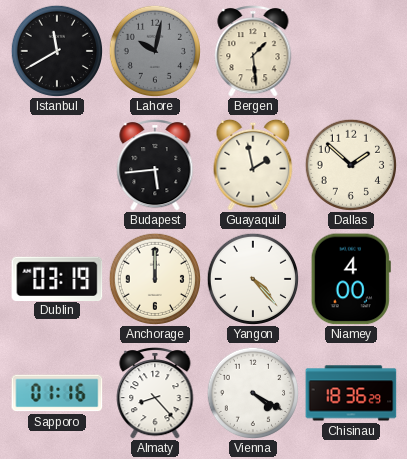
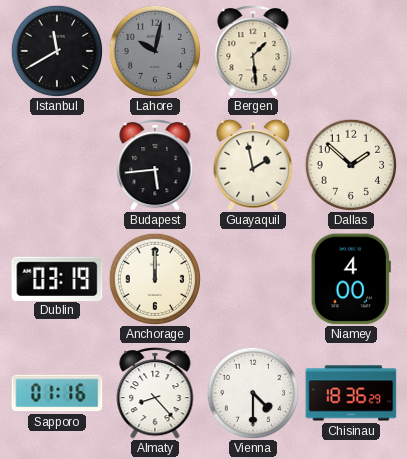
Yangon: 4:23 -> none
Vienna: 4:20 -> 4:30
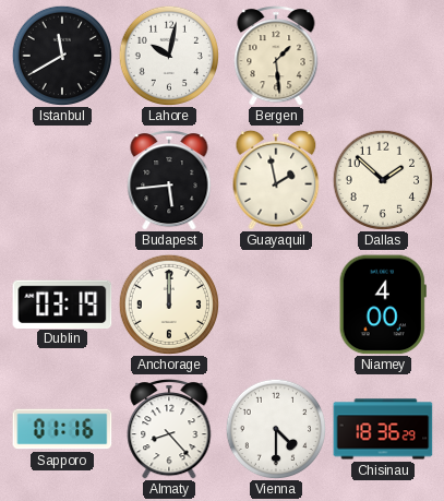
Lahore dial: grey -> white
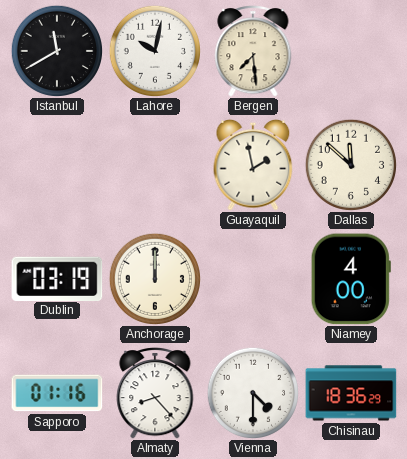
Bergen: 1:29 -> 7:29
Budapest: 5:44 -> none
Dallas: 1:52 -> 11:52
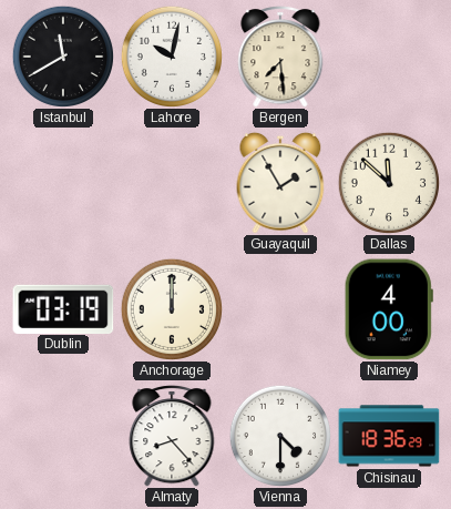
Guayaquil: 1:58 -> 1:55
Sapporo: 01:16 -> none
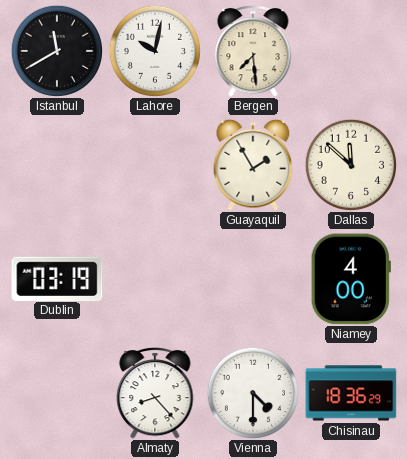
Anchorage: 12:00 -> none
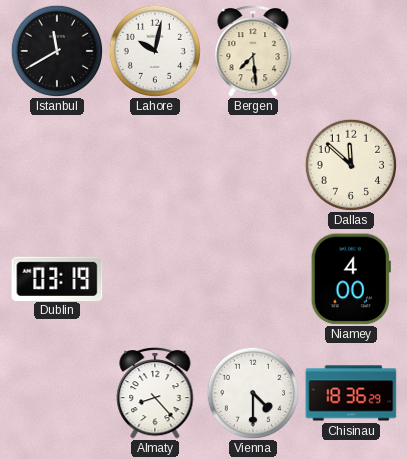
Guayaquil: 1:55 -> none
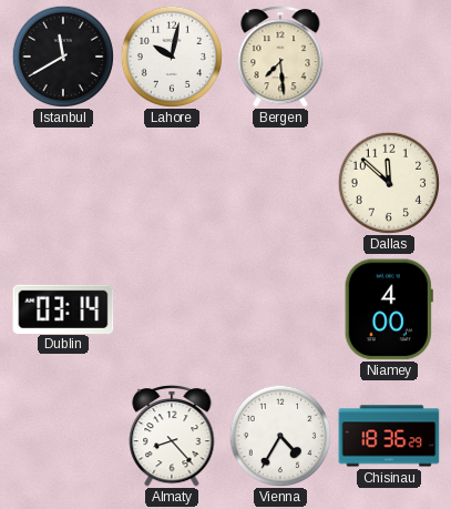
Dublin: 03:19 -> 03:14
Vienna: 4:30 -> 4:35
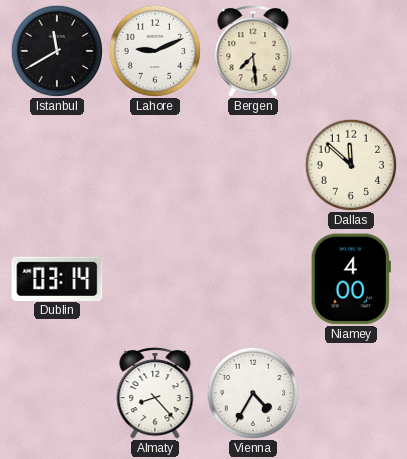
Lahore: 10:02 -> 9:11
Chisinau: 18:36 -> none
